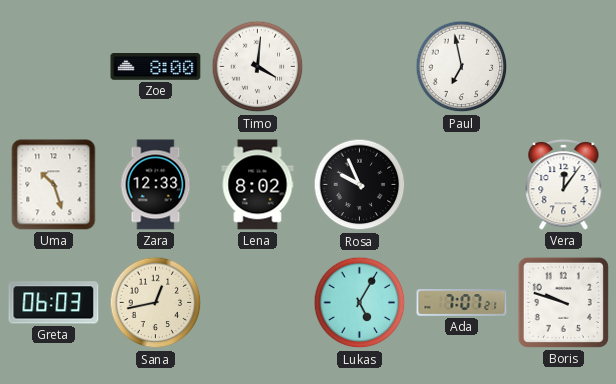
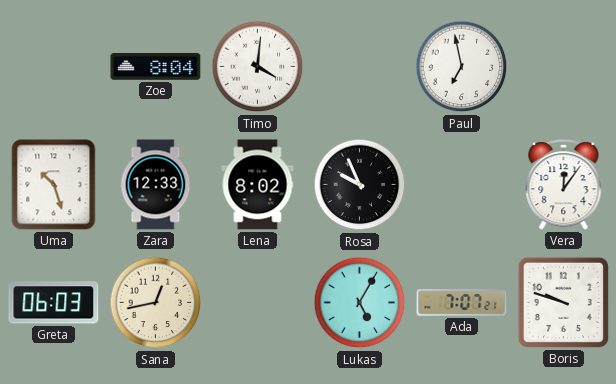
Zoe: 8:00 -> 8:04
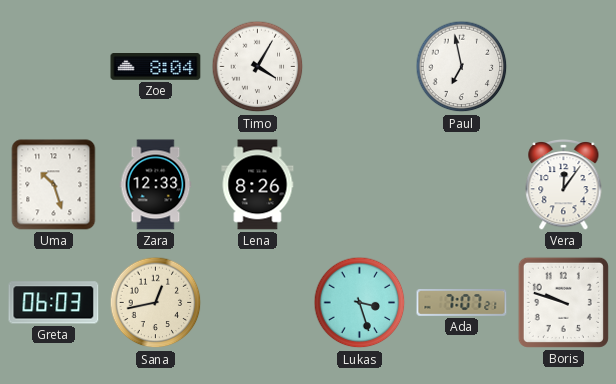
Timo: 4:01 -> 4:05
Lena: 8:02 -> 8:26
Rosa: 9:56 -> none
Lukas: 5:05 -> 3:27
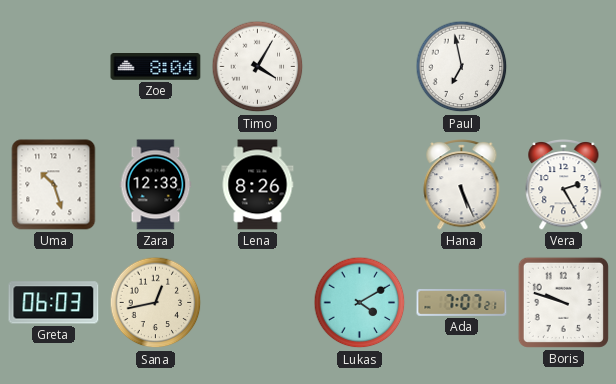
Hana: none -> 5:26
Vera: 12:06 -> 2:25
Lukas: 3:27 -> 4:10
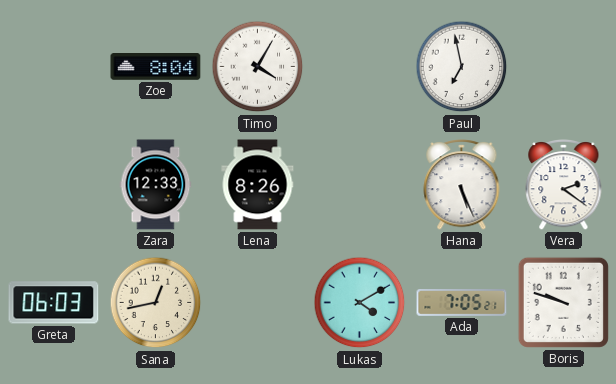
Uma: 10:27 -> none
Vera: 2:25 -> 2:21
Ada: 7:07 -> 7:05
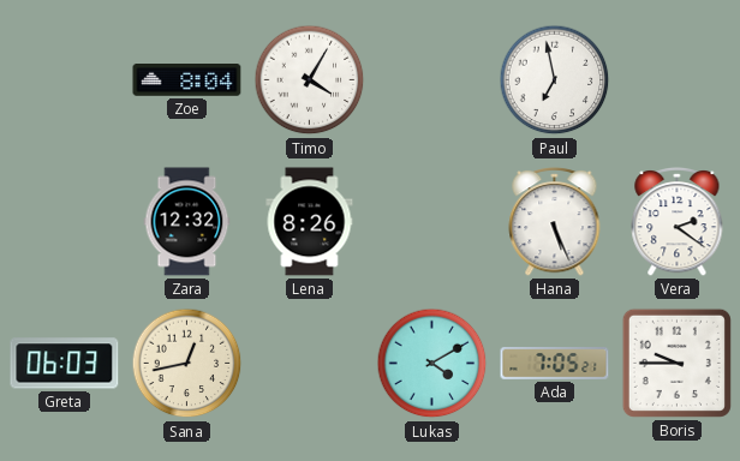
Zara: 12:33 -> 12:32
Boris: 9:48 -> 9:45
